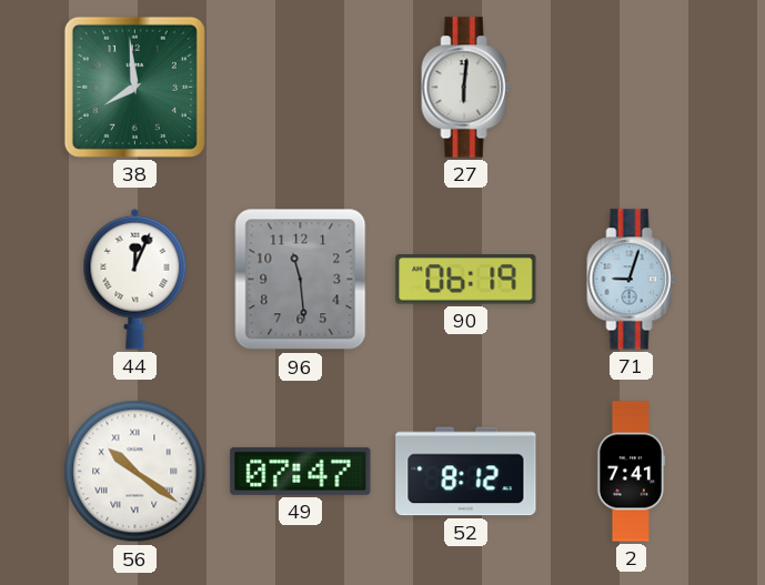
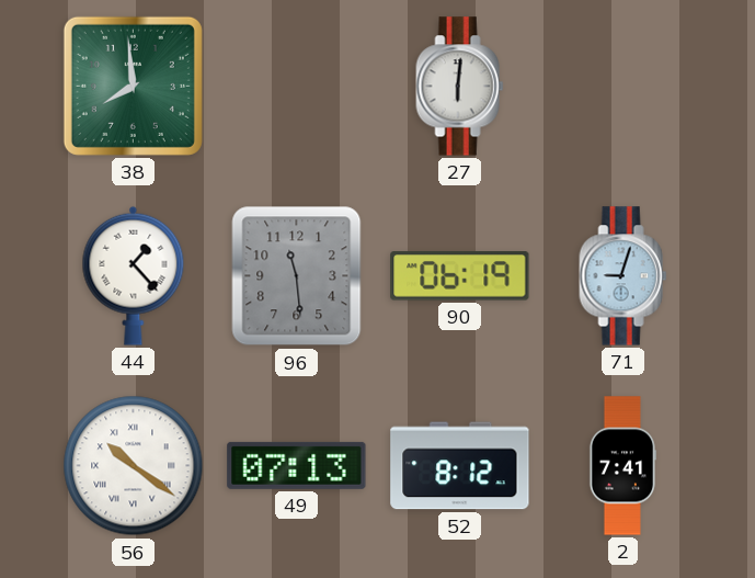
44: 12:04 -> 1:23
49: 07:47 -> 07:13
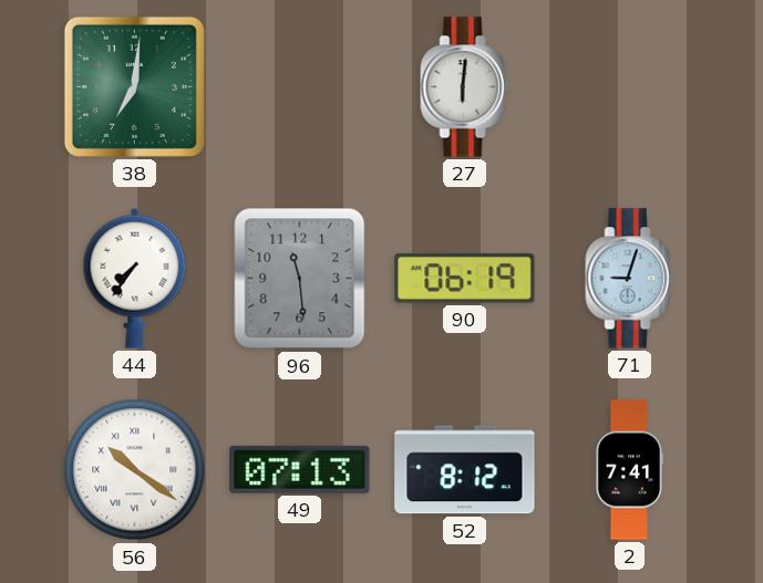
38: 7:59 -> 7:01
44: 1:23 -> 7:36
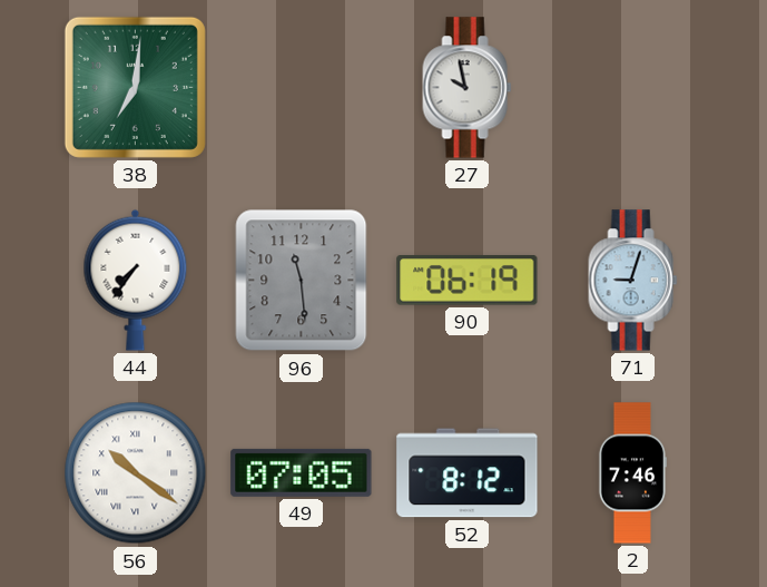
27: 6:01 -> 9:58
49: 07:13 -> 07:05
2: 7:41 -> 7:46
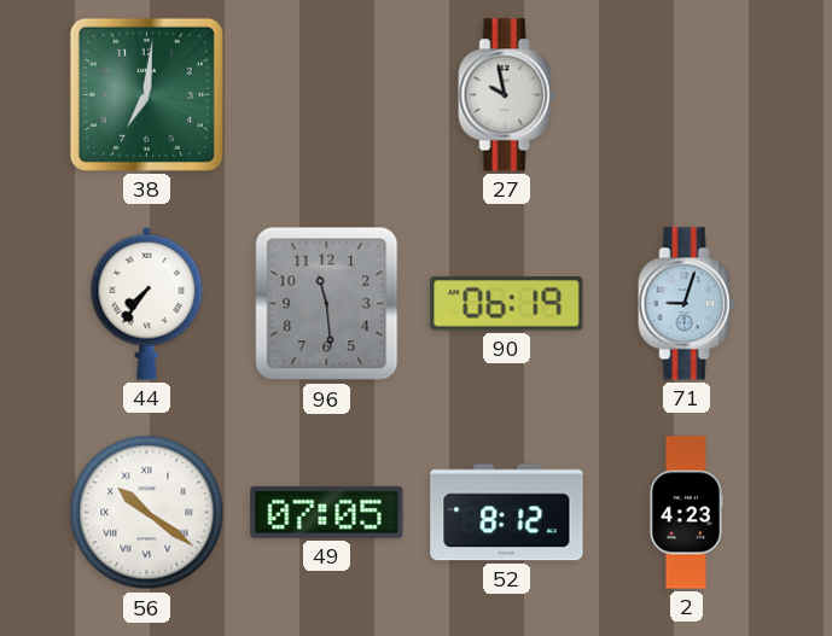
2: 7:46 -> 4:23
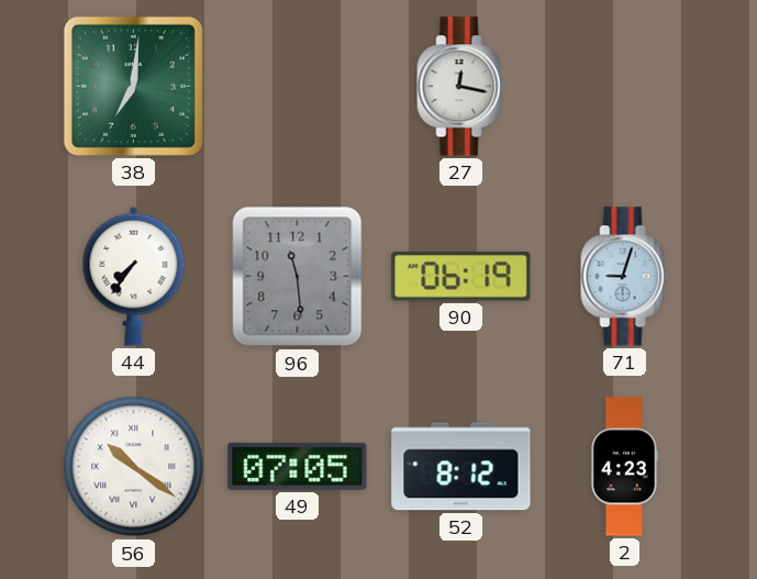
27: 9:58 -> 12:17
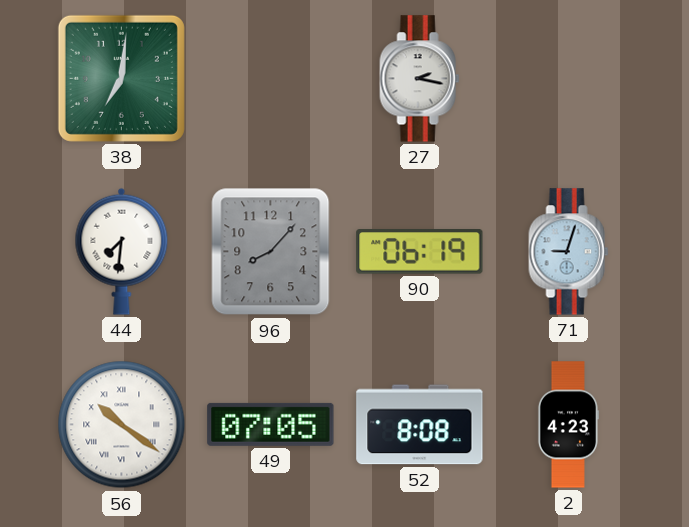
27: 12:17 -> 2:17
44: 7:36 -> 7:31
96: 11:29 -> 8:07
52: 8:12 -> 8:08
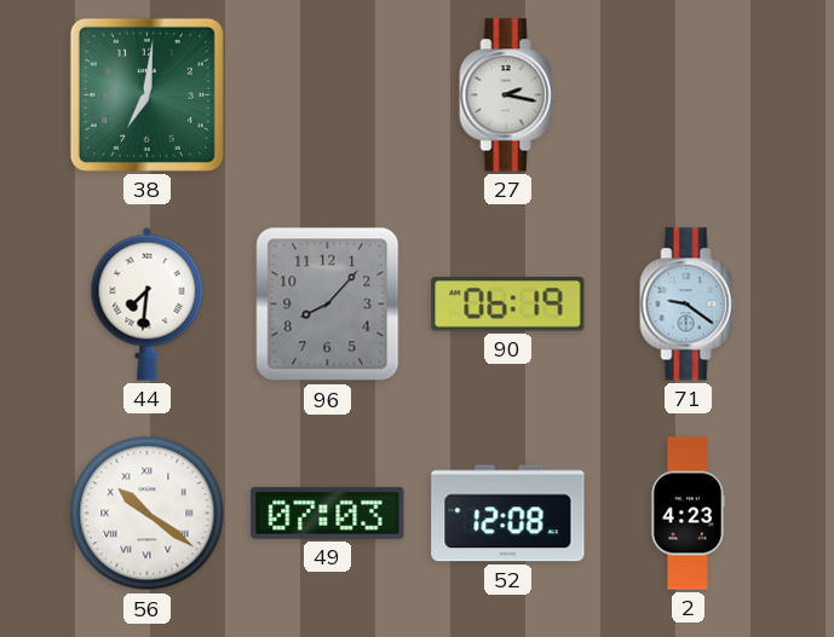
71: 9:03 -> 9:21
49: 07:05 -> 07:03
52: 8:08 -> 12:08
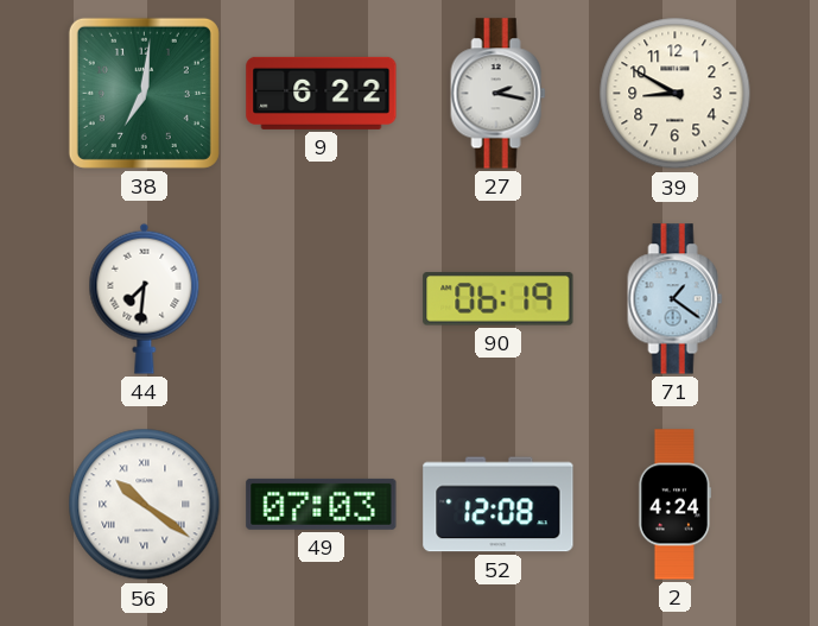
9: none -> 6:22
39: none -> 8:50
96: 8:07 -> none
71: 9:21 -> 1:21
2: 4:23 -> 4:24
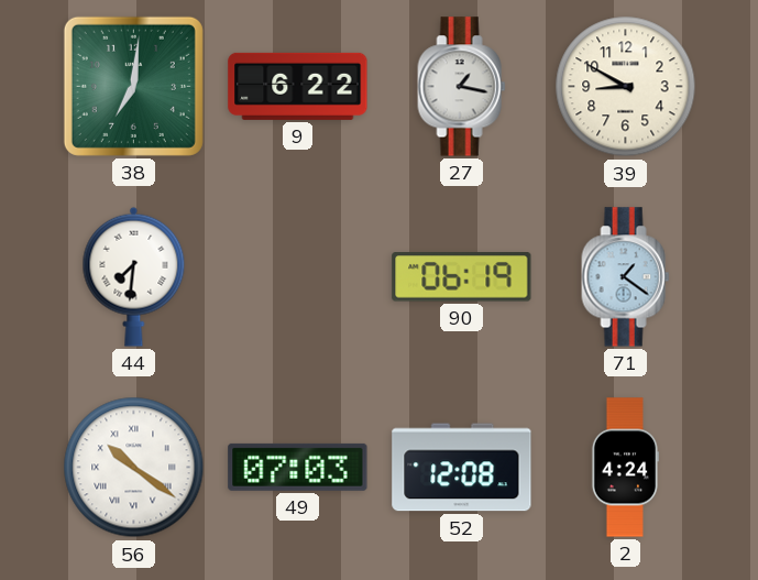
27: 2:17 -> 1:17
